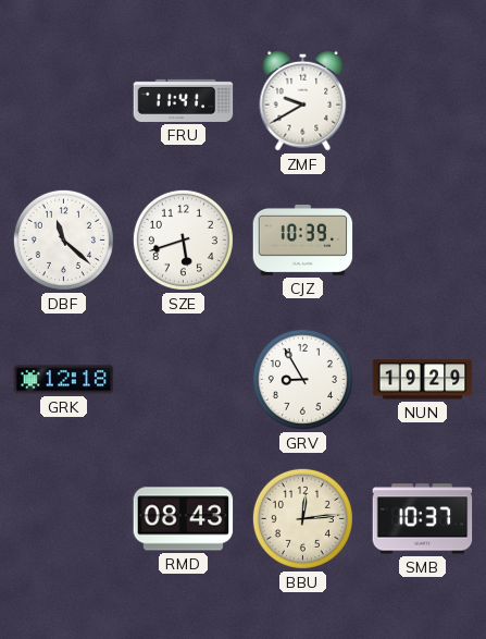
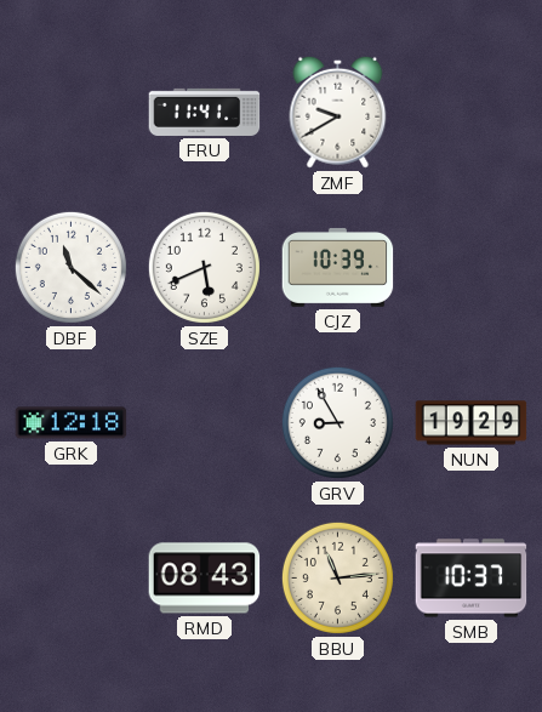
SZE: 5:42 -> 5:41
BBU: 12:14 -> 11:14
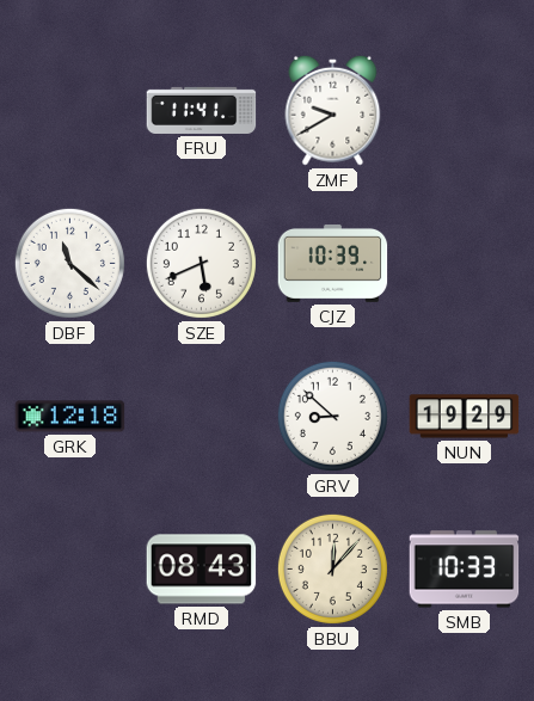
GRV: 8:55 -> 8:52
BBU: 11:14 -> 12:07
SMB: 10:37 -> 10:33
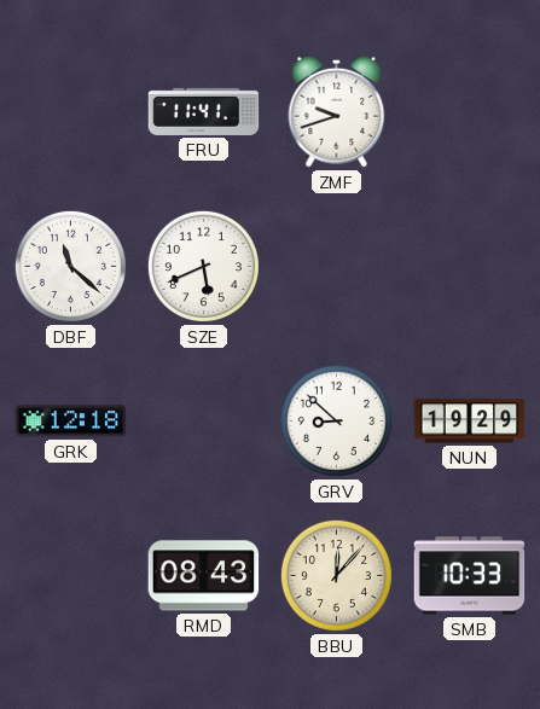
ZMF: 9:40 -> 9:42
CJZ: 10:39 -> none
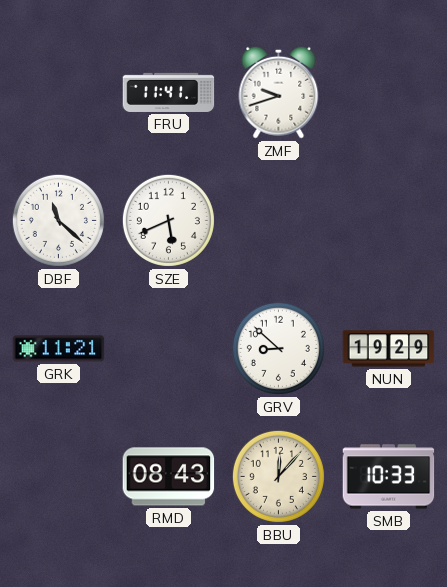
GRK: 12:18 -> 11:21
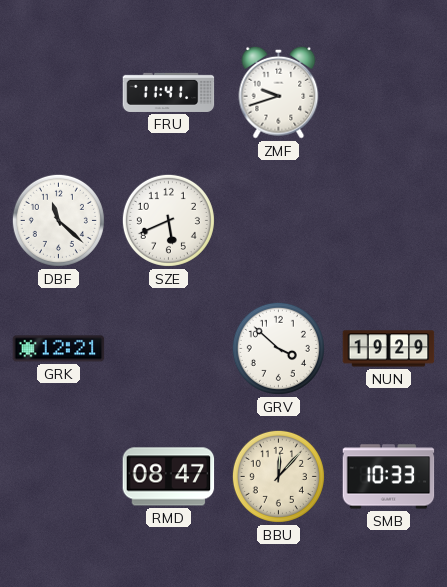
GRK: 11:21 -> 12:21
GRV: 8:52 -> 3:52
RMD: 08:43 -> 08:47
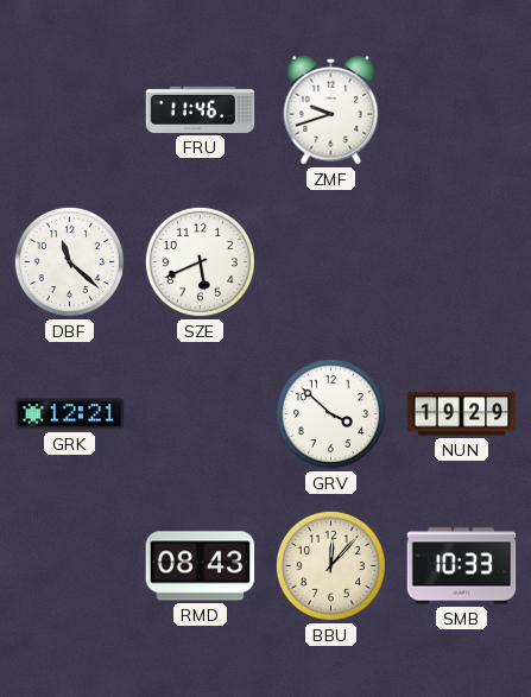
FRU: 11:41 -> 11:46
RMD: 08:47 -> 08:43
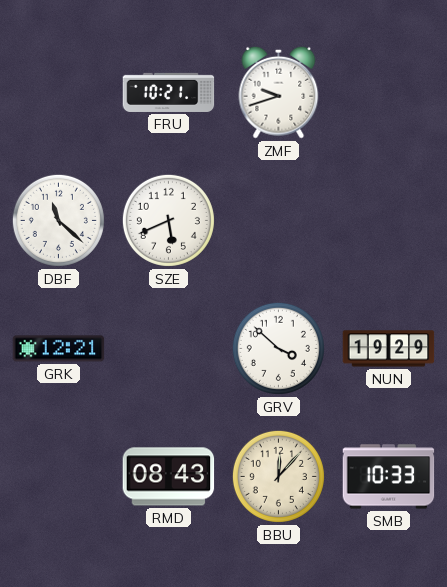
FRU: 11:46 -> 10:21
